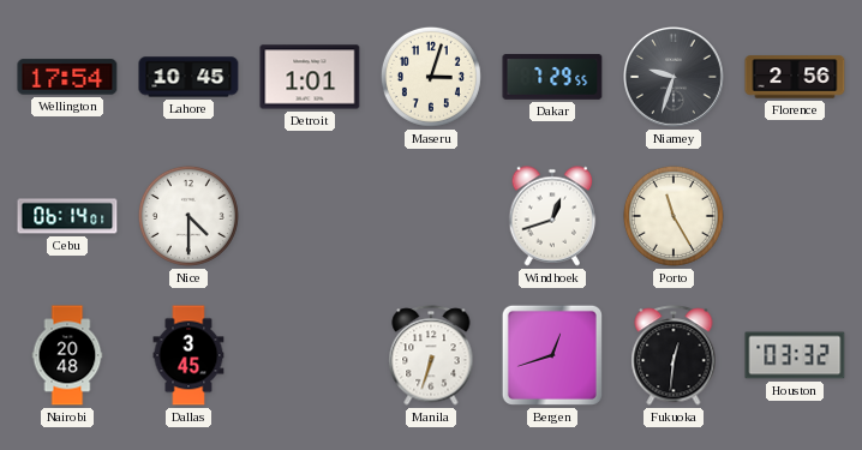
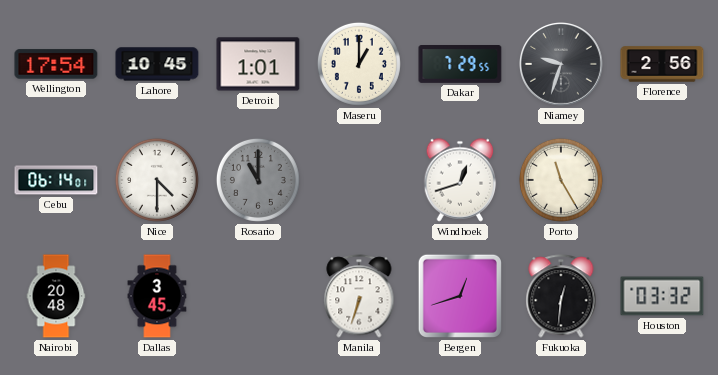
Maseru: 3:03 -> 1:00
Rosario: none -> 11:00
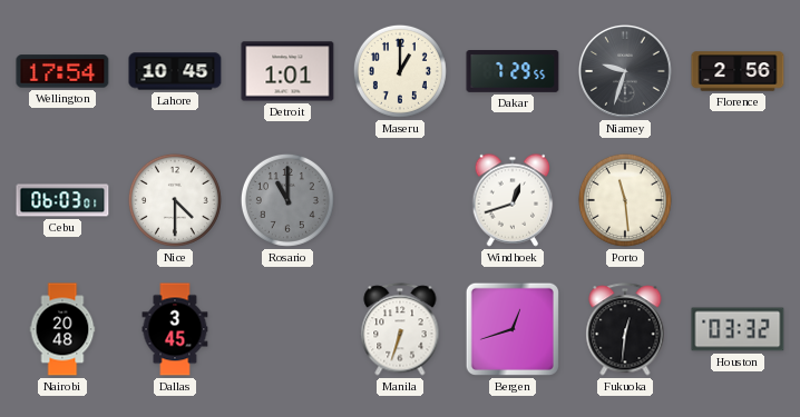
Cebu: 06:14 -> 06:03
Porto: 11:25 -> 11:29
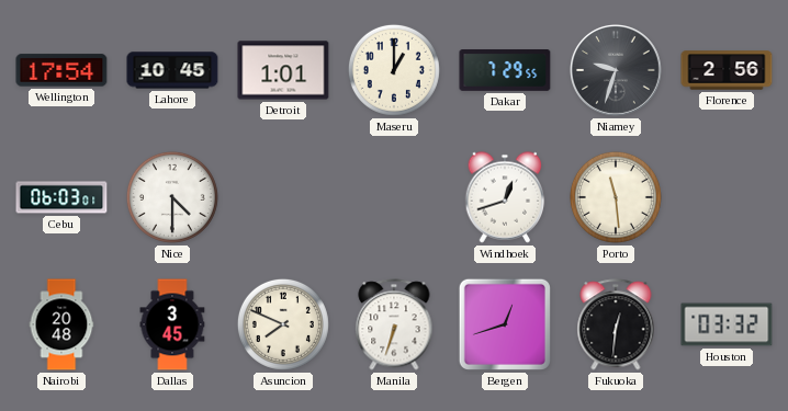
Rosario: 11:00 -> none
Asuncion: none -> 7:49
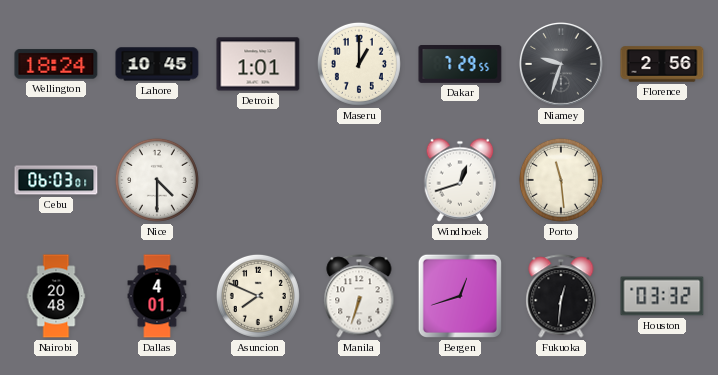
Wellington: 17:54 -> 18:24
Dallas: 3:45 -> 4:01
